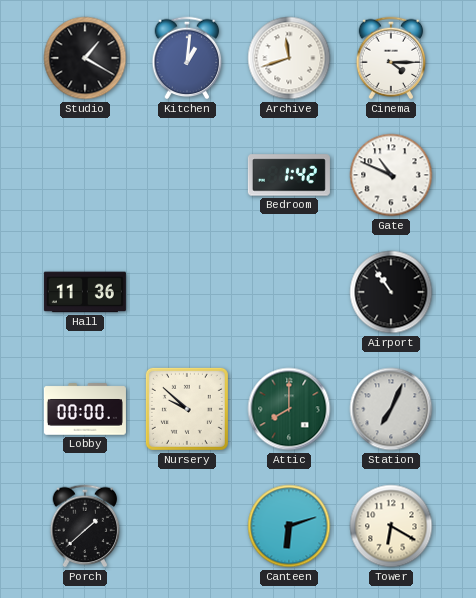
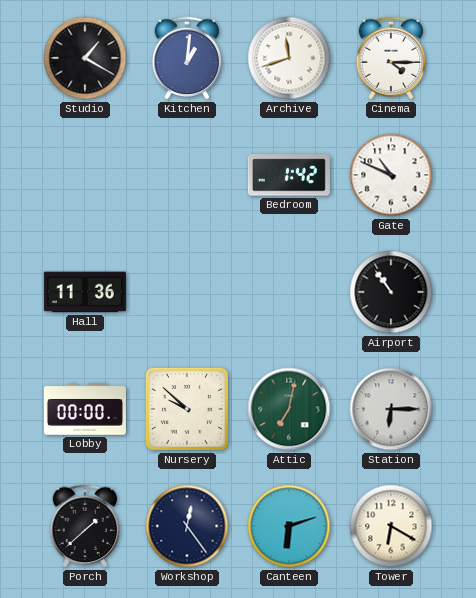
Attic: 8:00 -> 7:02
Station: 7:04 -> 6:15
Workshop: none -> 12:24
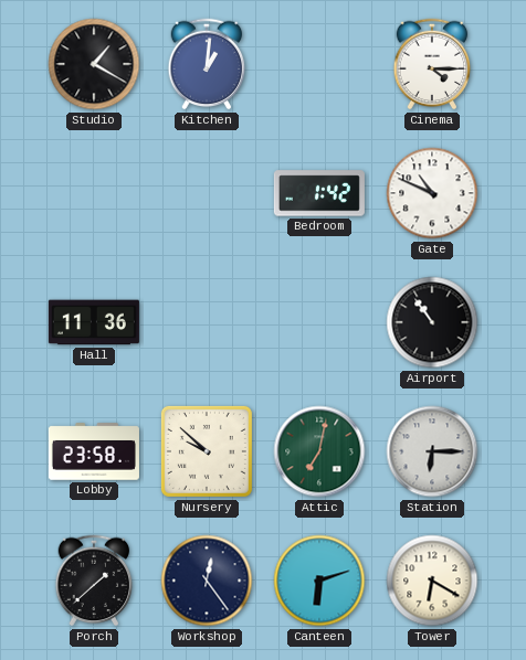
Archive: 11:42 -> none
Lobby: 00:00 -> 23:58
